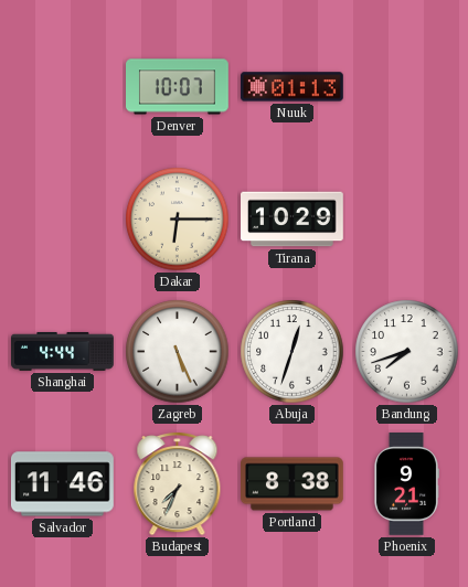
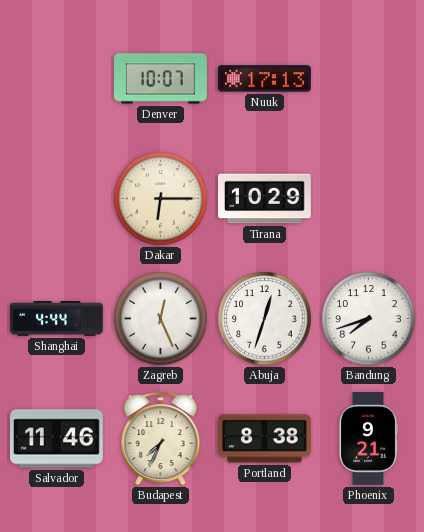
Nuuk: 01:13 -> 17:13
Zagreb: 5:26 -> 12:26
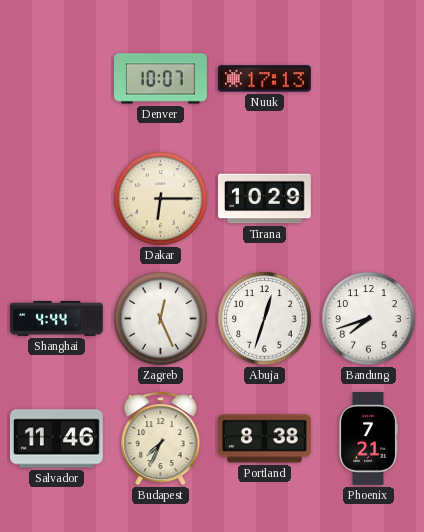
Phoenix: 9:21 -> 7:21
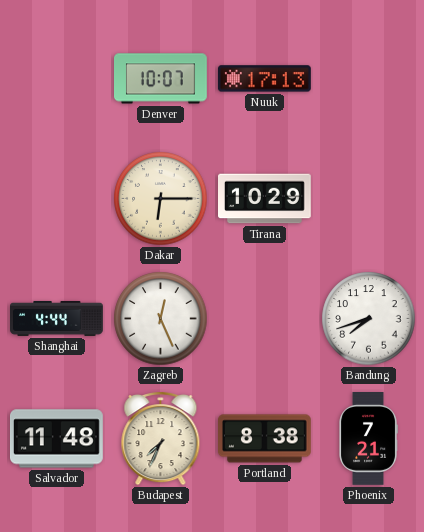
Abuja: 12:33 -> none
Salvador: 11:46 -> 11:48
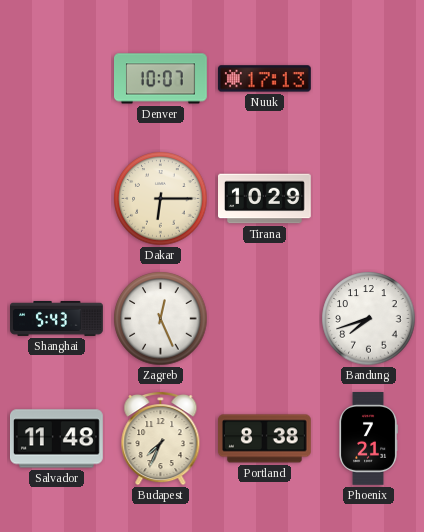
Shanghai: 4:44 -> 5:43
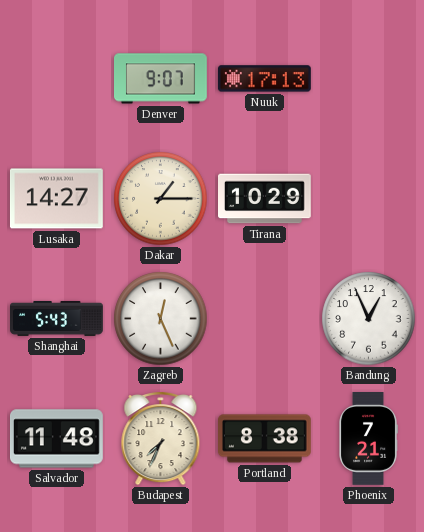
Denver: 10:07 -> 9:07
Lusaka: none -> 14:27
Dakar: 6:15 -> 1:15
Bandung: 7:42 -> 12:56
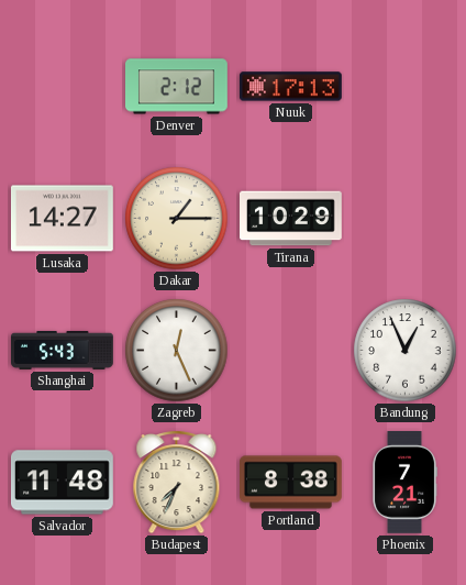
Denver: 9:07 -> 2:12
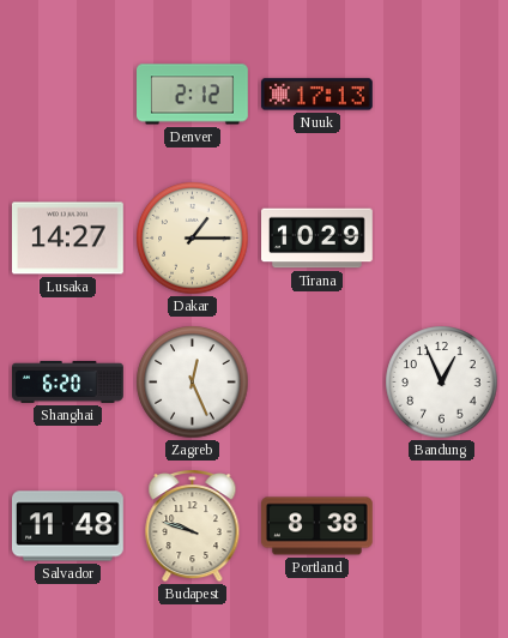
Shanghai: 5:43 -> 6:20
Budapest: 7:34 -> 9:48
Phoenix: 7:21 -> none
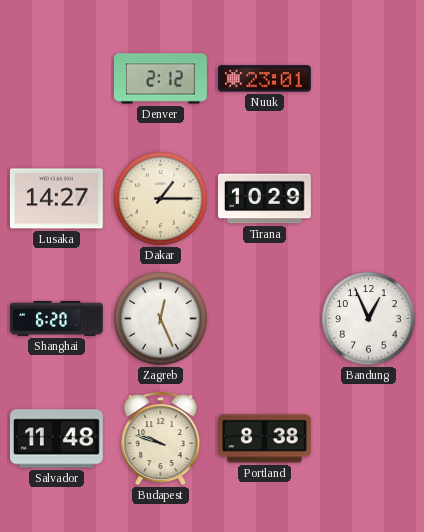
Nuuk: 17:13 -> 23:01
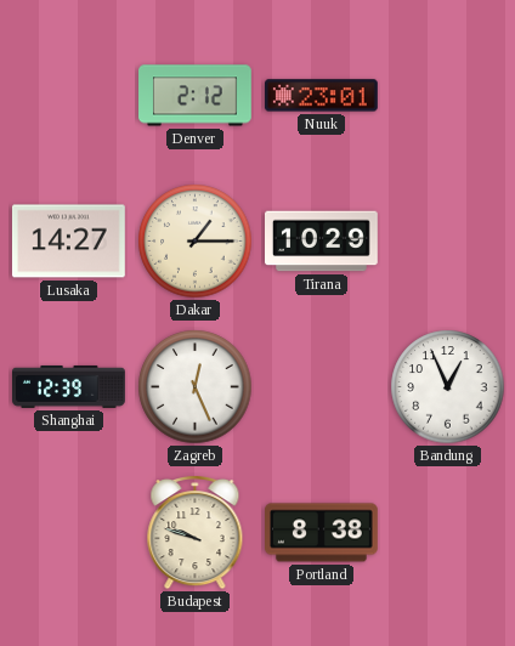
Shanghai: 6:20 -> 12:39
Salvador: 11:48 -> none
